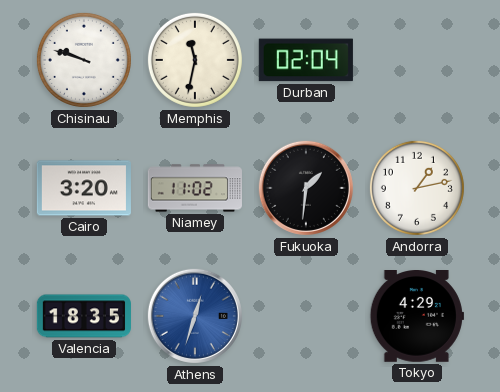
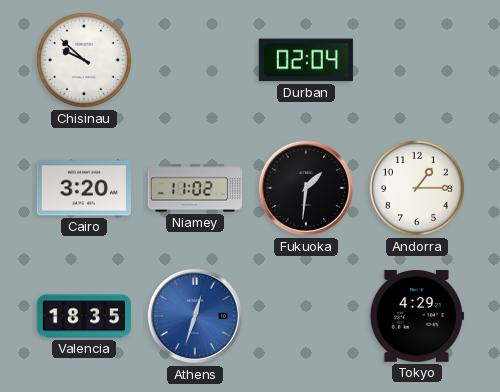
Chisinau: 9:48 -> 9:52
Memphis: 11:32 -> none
Andorra: 1:13 -> 1:15
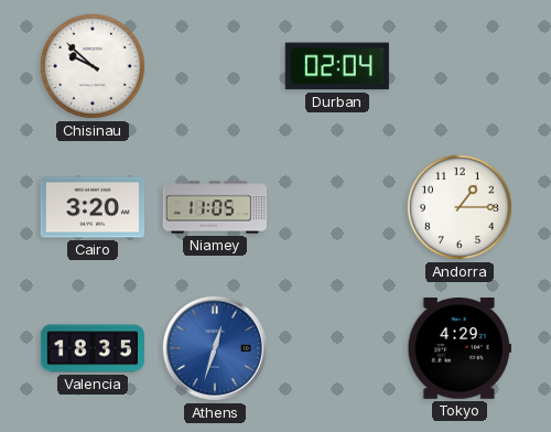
Niamey: 11:02 -> 11:05
Fukuoka: 1:31 -> none
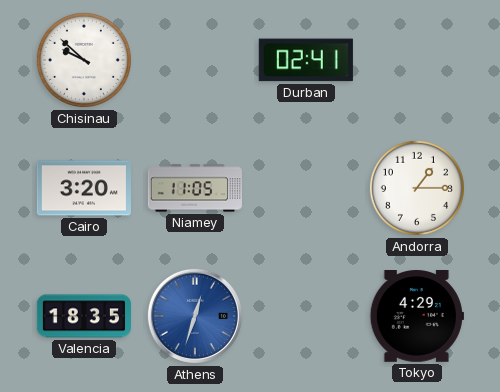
Durban: 02:04 -> 02:41
